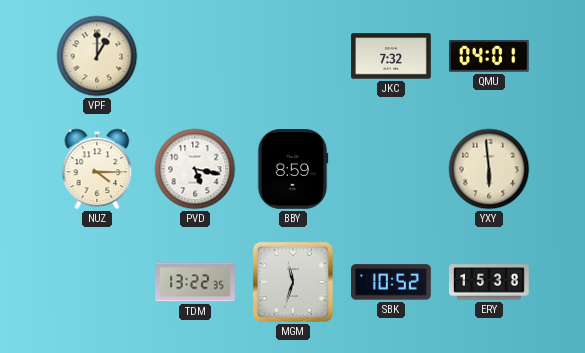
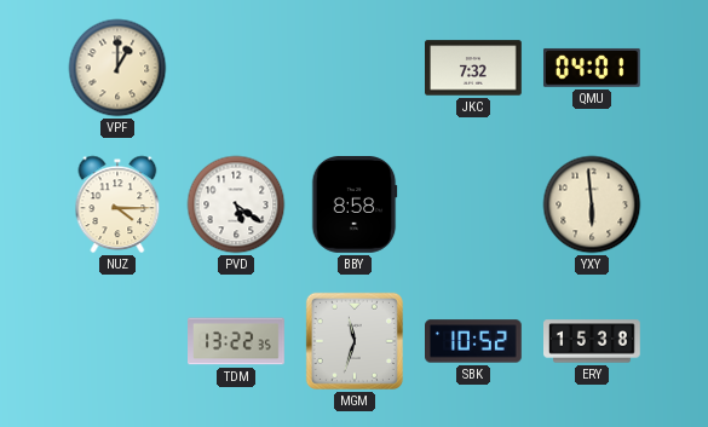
PVD: 5:17 -> 5:21
BBY: 8:59 -> 8:58
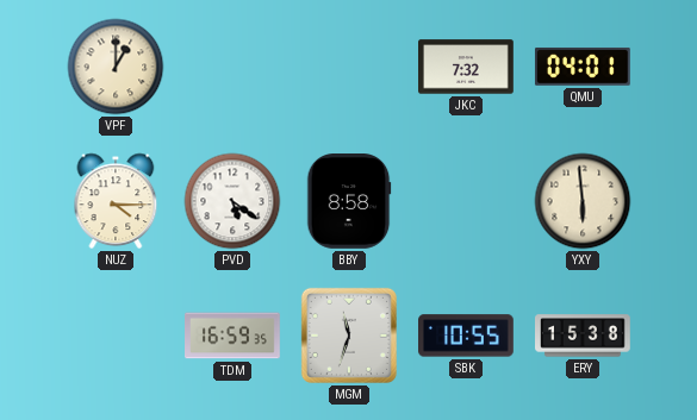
TDM: 13:22 -> 16:59
SBK: 10:52 -> 10:55
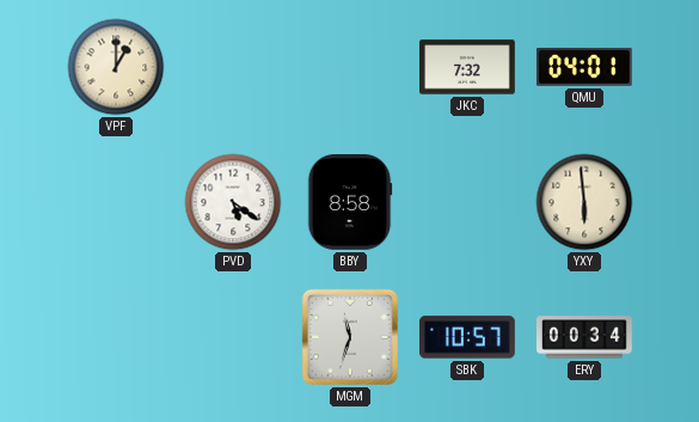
NUZ: 4:15 -> none
TDM: 16:59 -> none
SBK: 10:55 -> 10:57
ERY: 15:38 -> 00:34
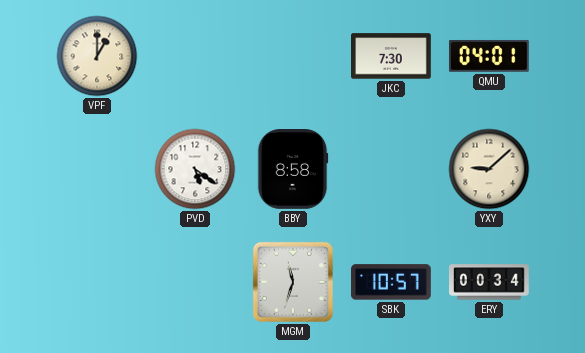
JKC: 7:32 -> 7:30
YXY: 5:59 -> 9:08
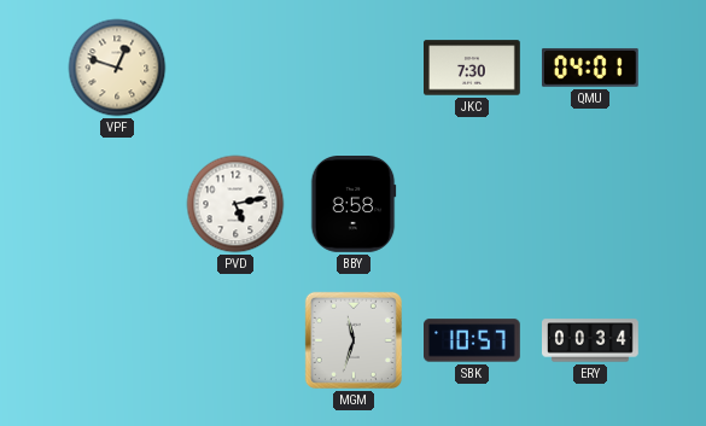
VPF: 1:00 -> 12:48
PVD: 5:21 -> 5:13
YXY: 9:08 -> none
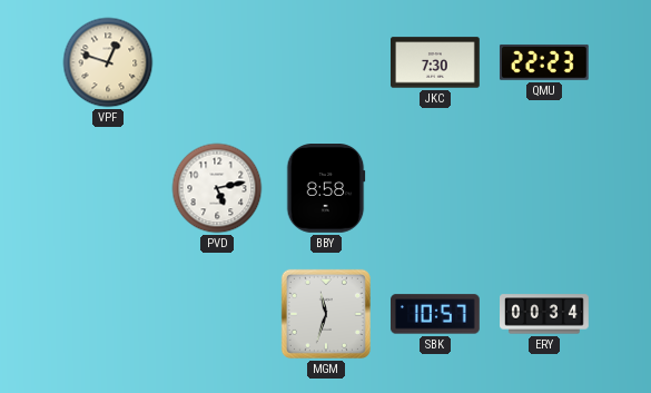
QMU: 04:01 -> 22:23
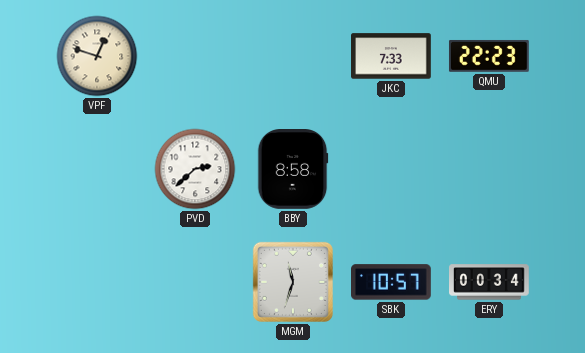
JKC: 7:30 -> 7:33
PVD: 5:13 -> 2:38
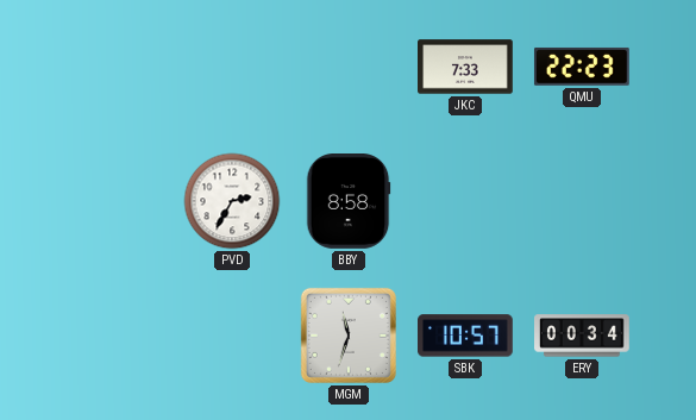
VPF: 12:48 -> none
PVD: 2:38 -> 2:35
